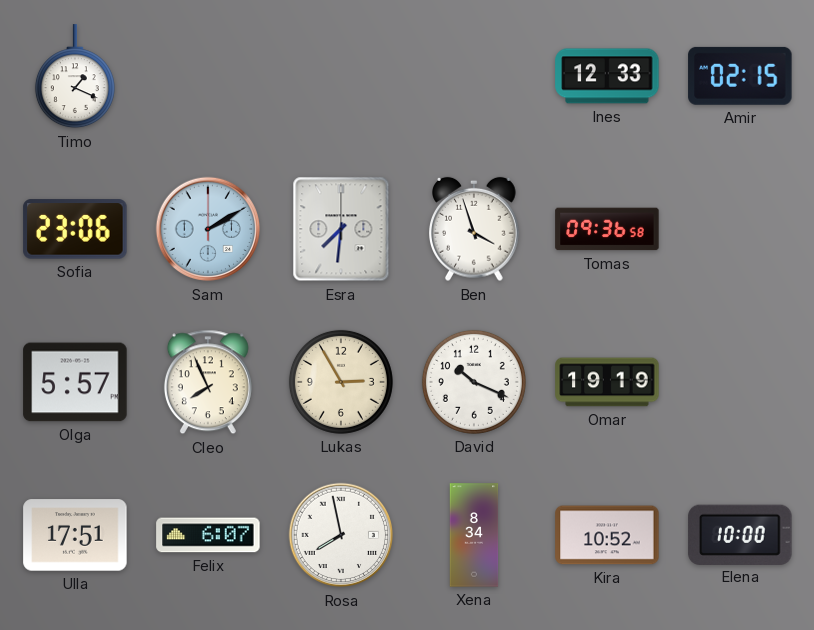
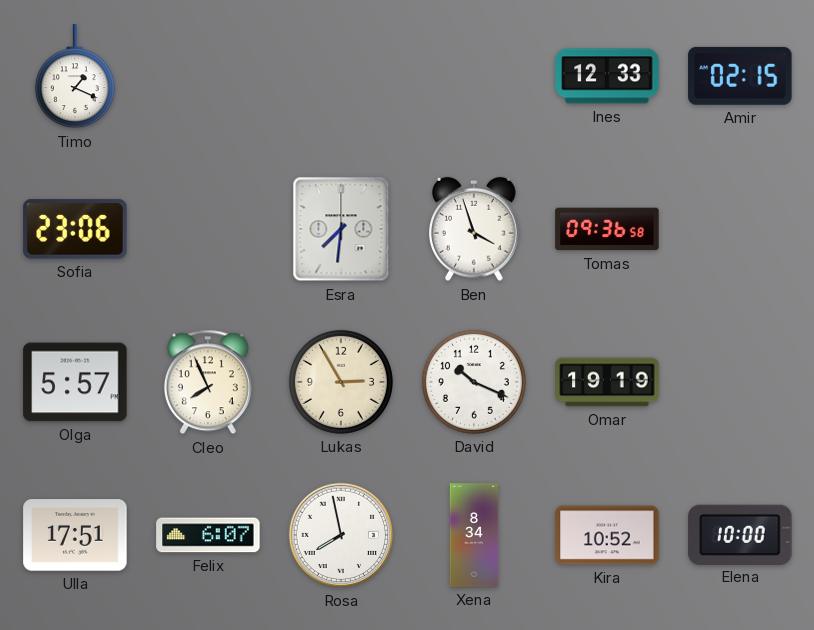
Sam: 2:10 -> none
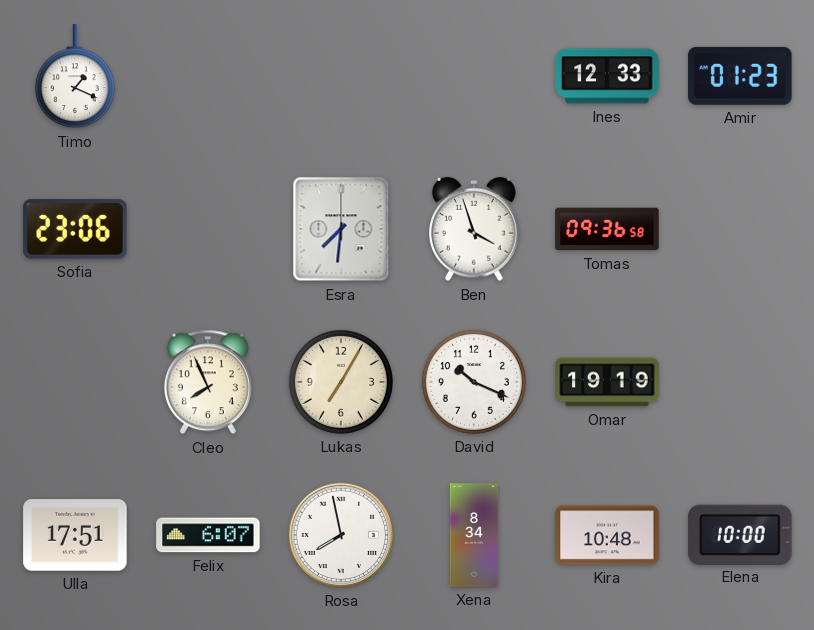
Amir: 02:15 -> 01:23
Olga: 5:57 -> none
Lukas: 2:55 -> 7:05
Kira: 10:52 -> 10:48
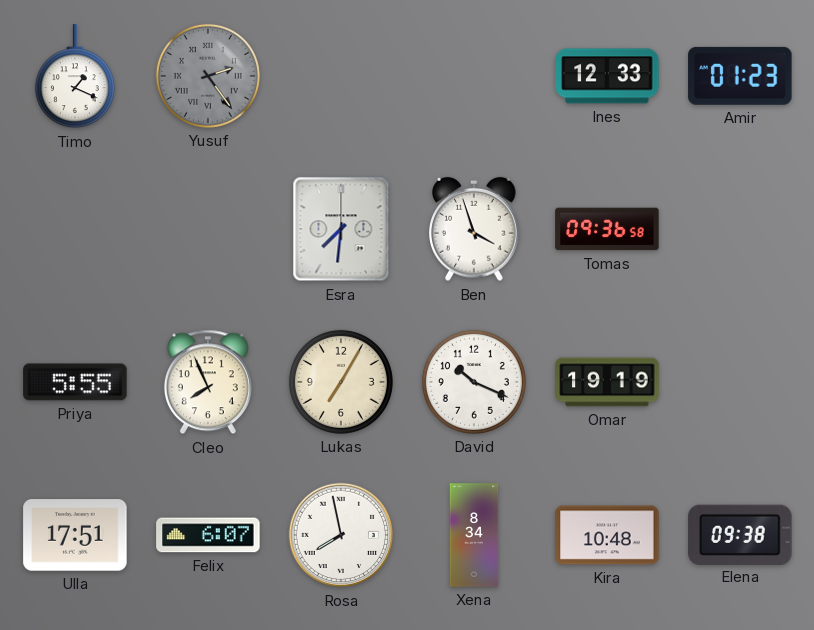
Yusuf: none -> 2:24
Sofia: 23:06 -> none
Priya: none -> 5:55
Elena: 10:00 -> 09:38
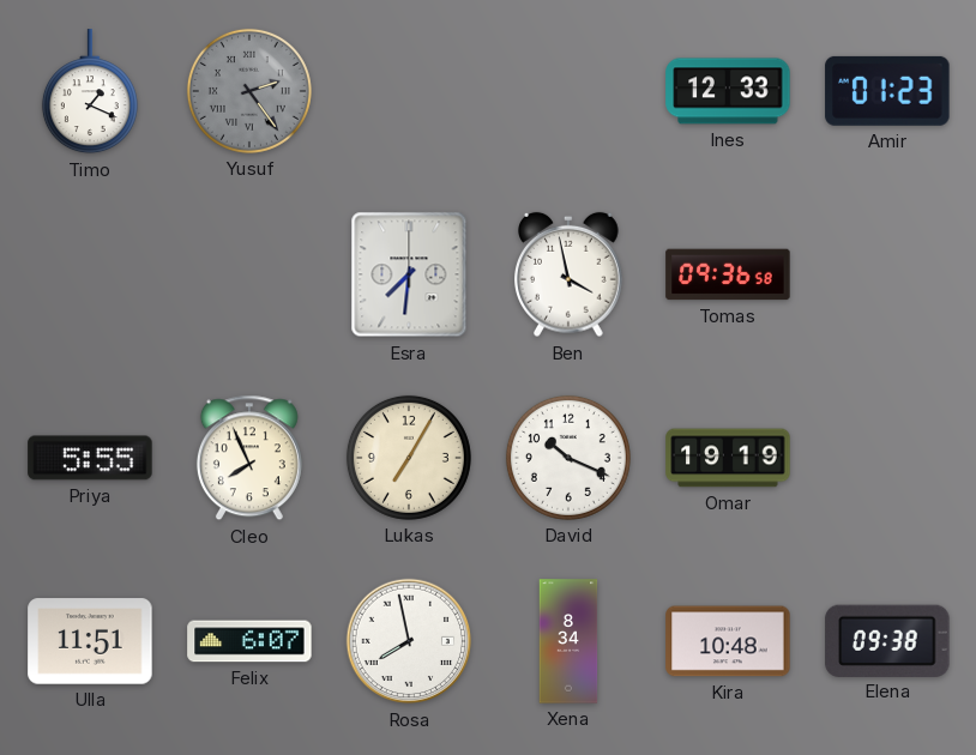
Ben: 3:57 -> 3:58
Ulla: 17:51 -> 11:51
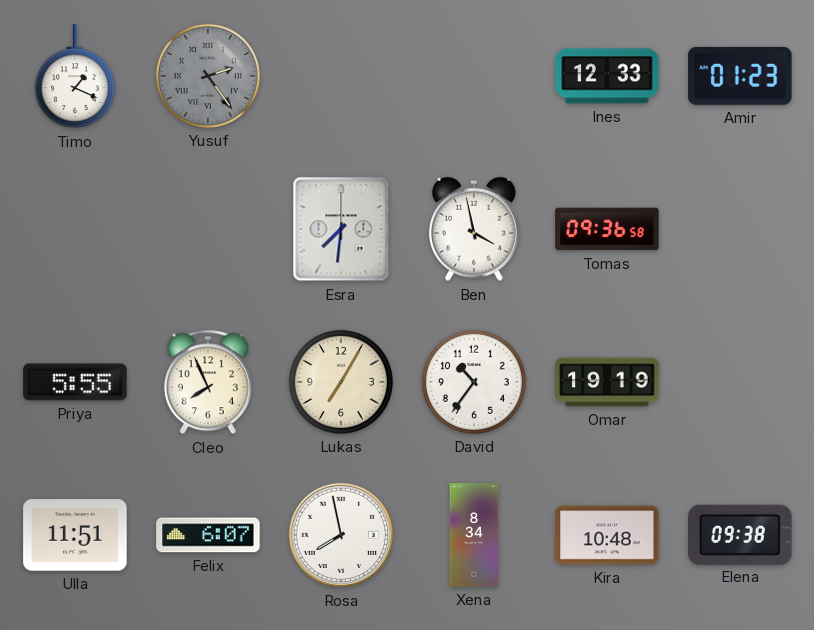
David: 10:19 -> 10:36
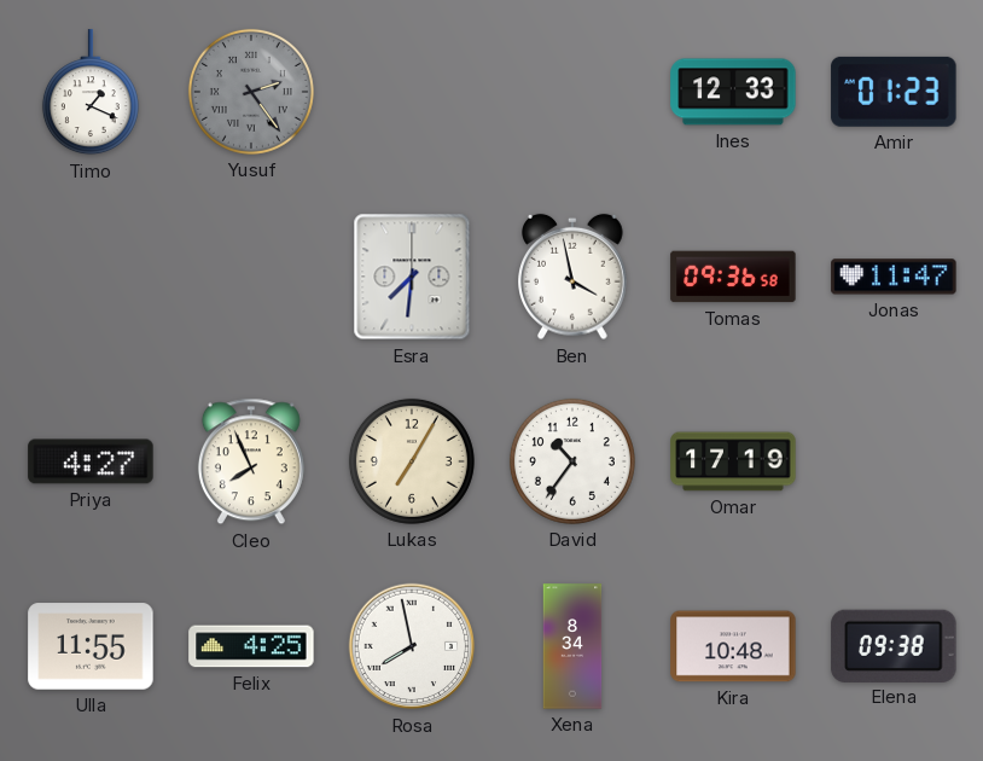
Jonas: none -> 11:47
Priya: 5:55 -> 4:27
Omar: 19:19 -> 17:19
Ulla: 11:51 -> 11:55
Felix: 6:07 -> 4:25
